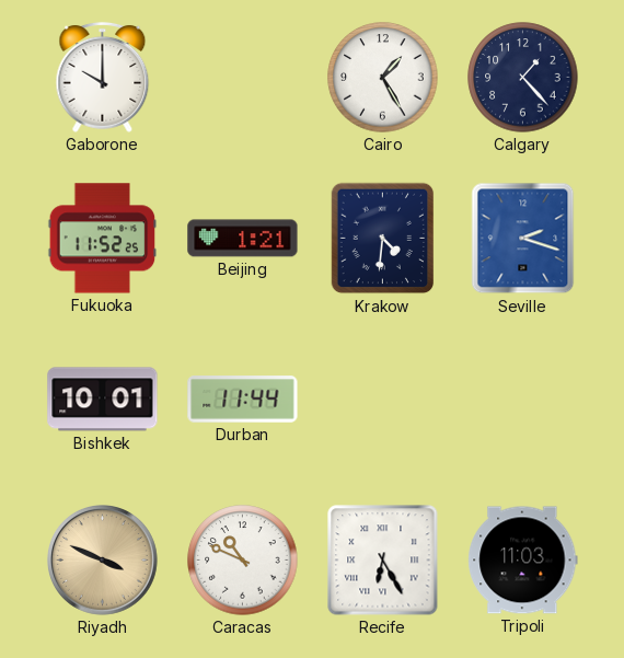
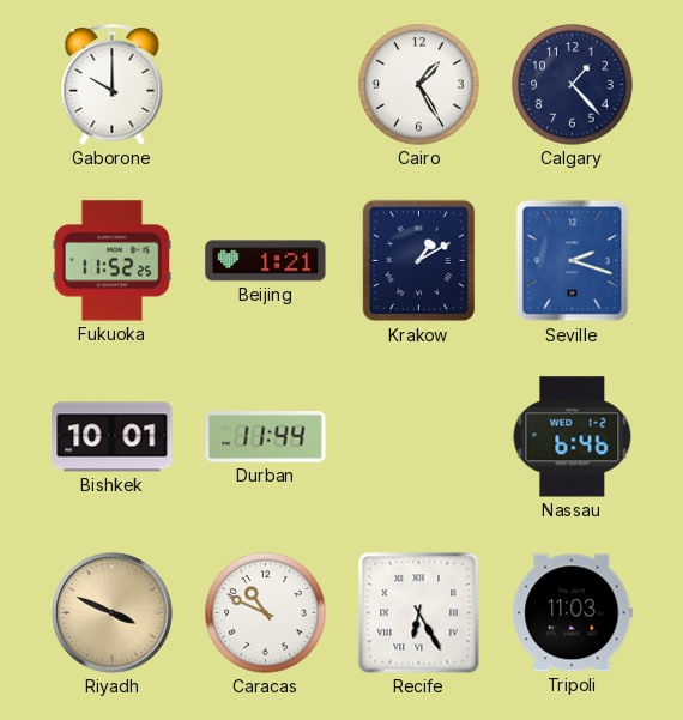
Krakow: 4:31 -> 1:10
Nassau: none -> 6:46
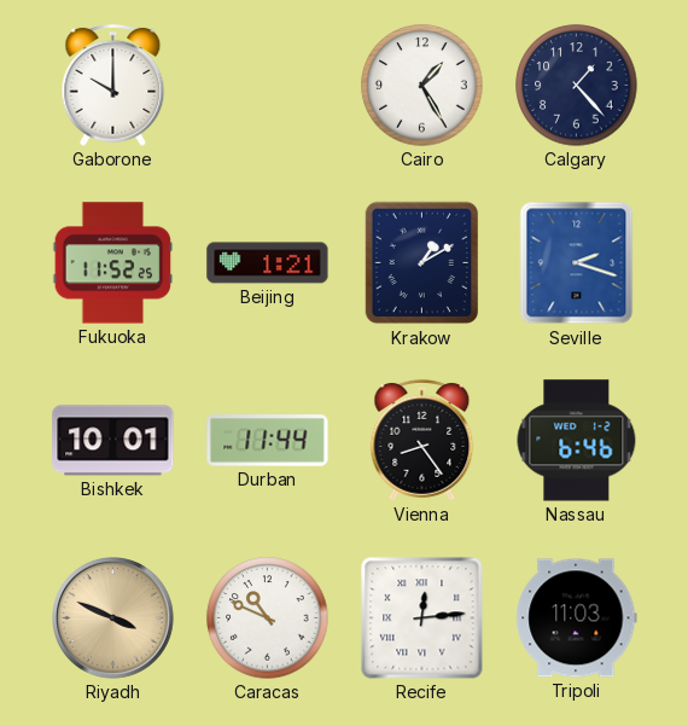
Vienna: none -> 8:24
Recife: 6:25 -> 12:14
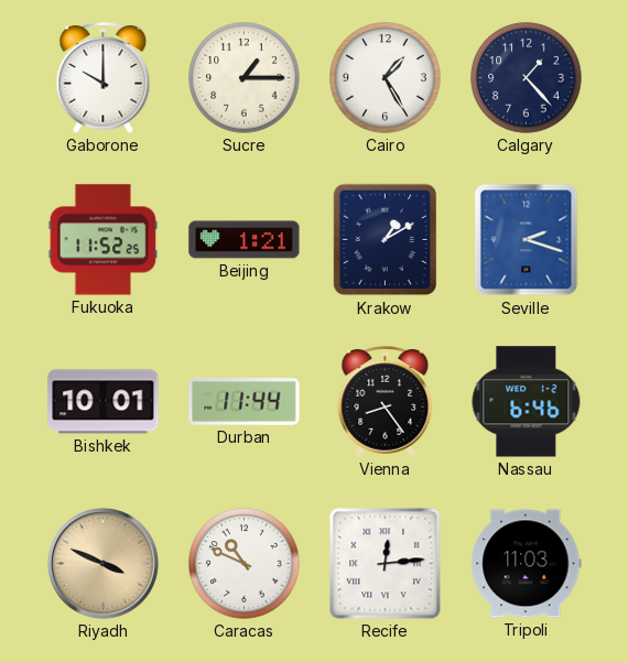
Sucre: none -> 1:15
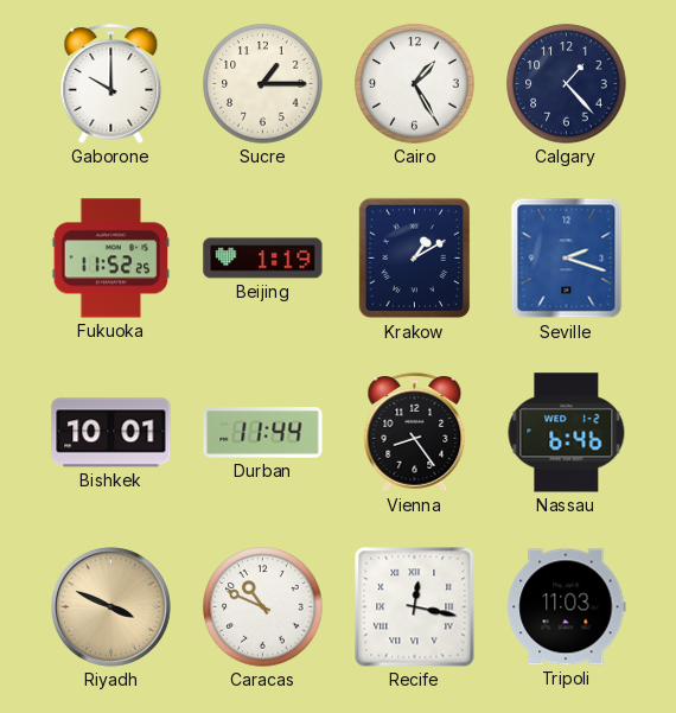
Beijing: 1:21 -> 1:19
Recife: 12:14 -> 12:17
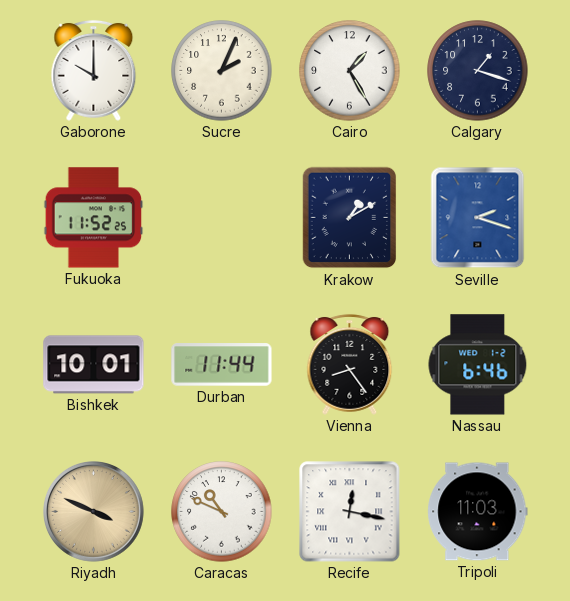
Sucre: 1:15 -> 2:04
Calgary: 1:23 -> 1:18
Beijing: 1:19 -> none
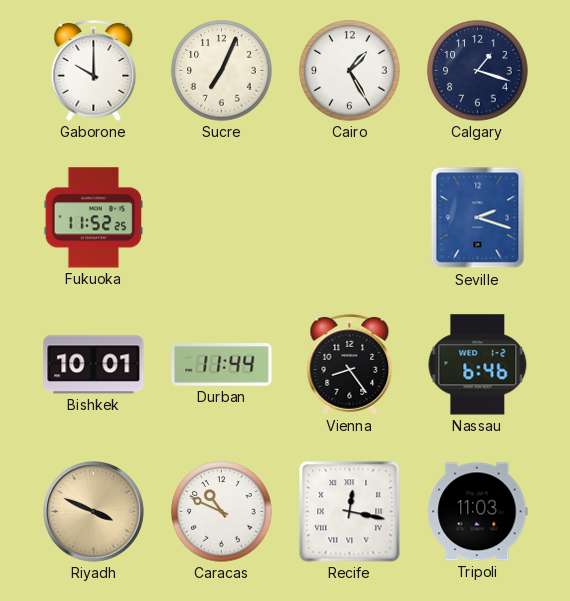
Sucre: 2:04 -> 7:04
Krakow: 1:10 -> none
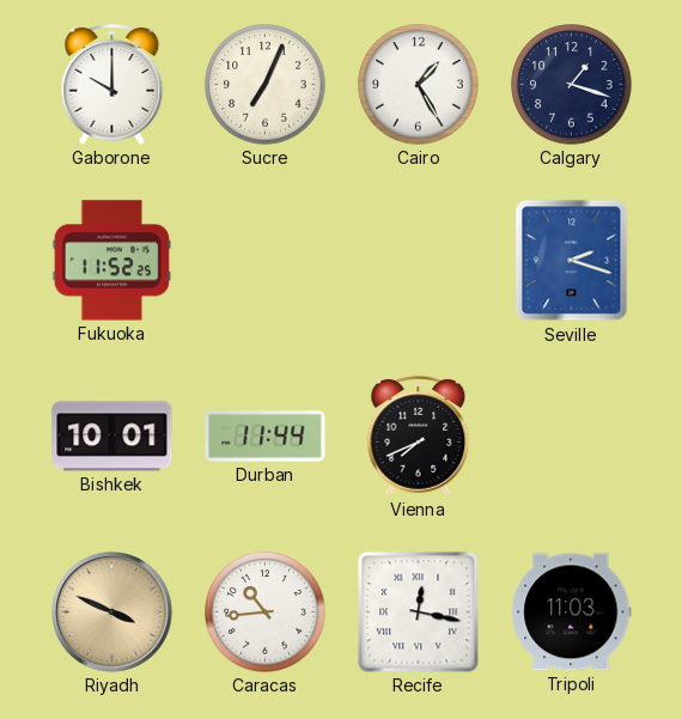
Vienna: 8:24 -> 7:41
Nassau: 6:46 -> none
Caracas: 10:49 -> 10:44
